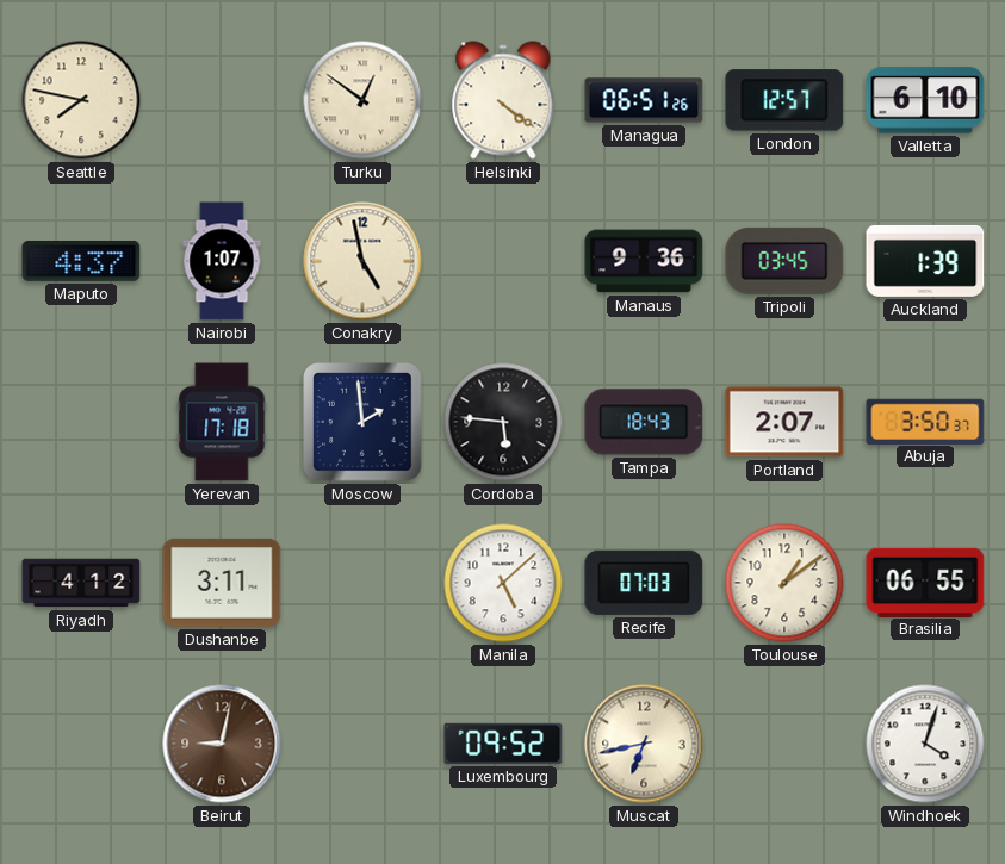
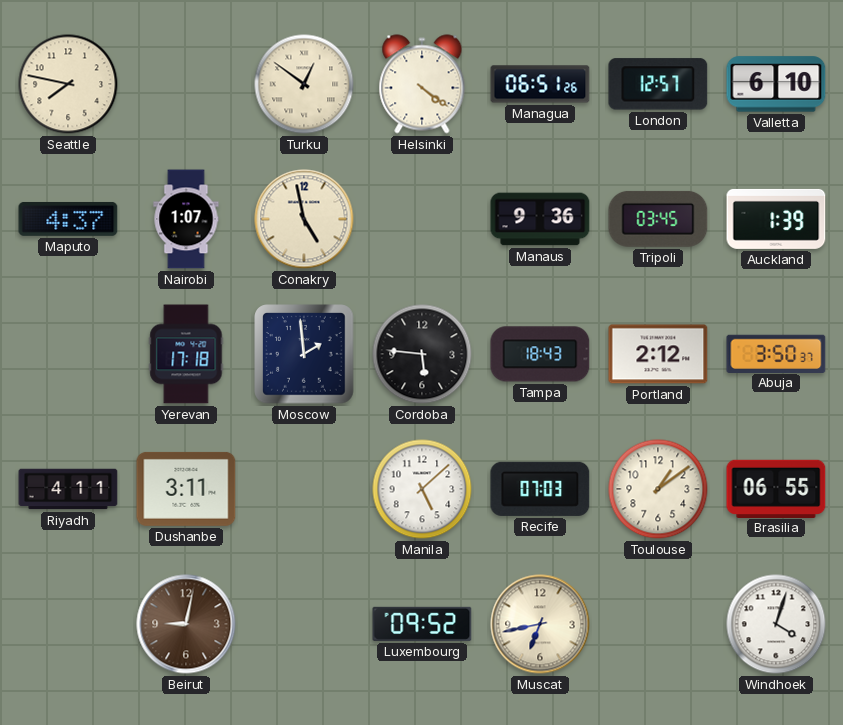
Portland: 2:07 -> 2:12
Riyadh: 4:12 -> 4:11
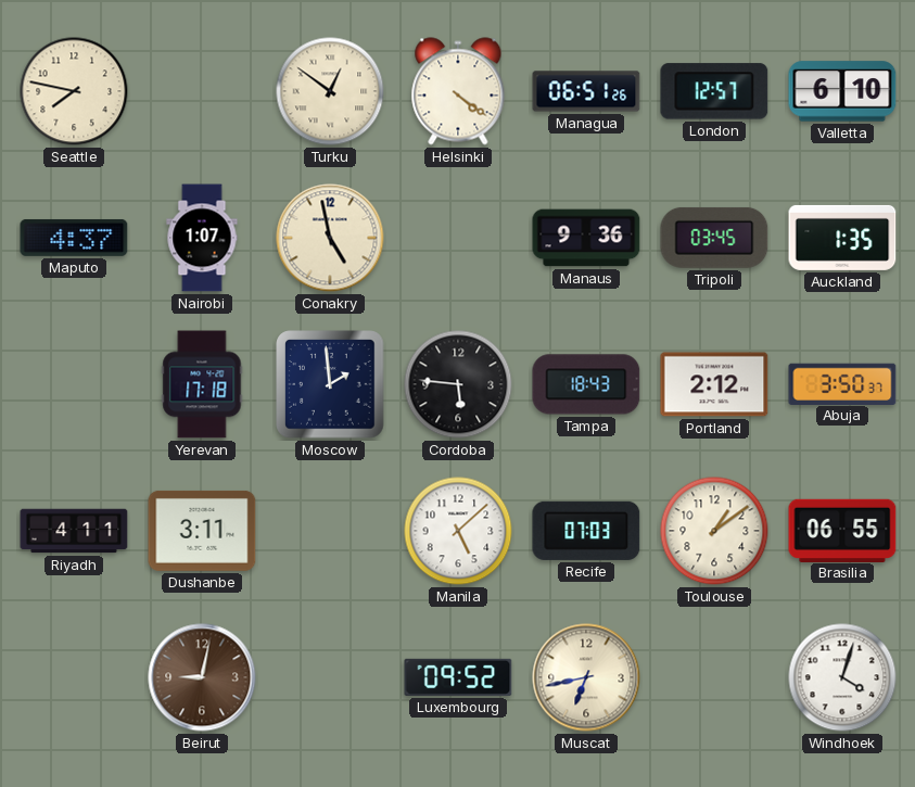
Auckland: 1:39 -> 1:35
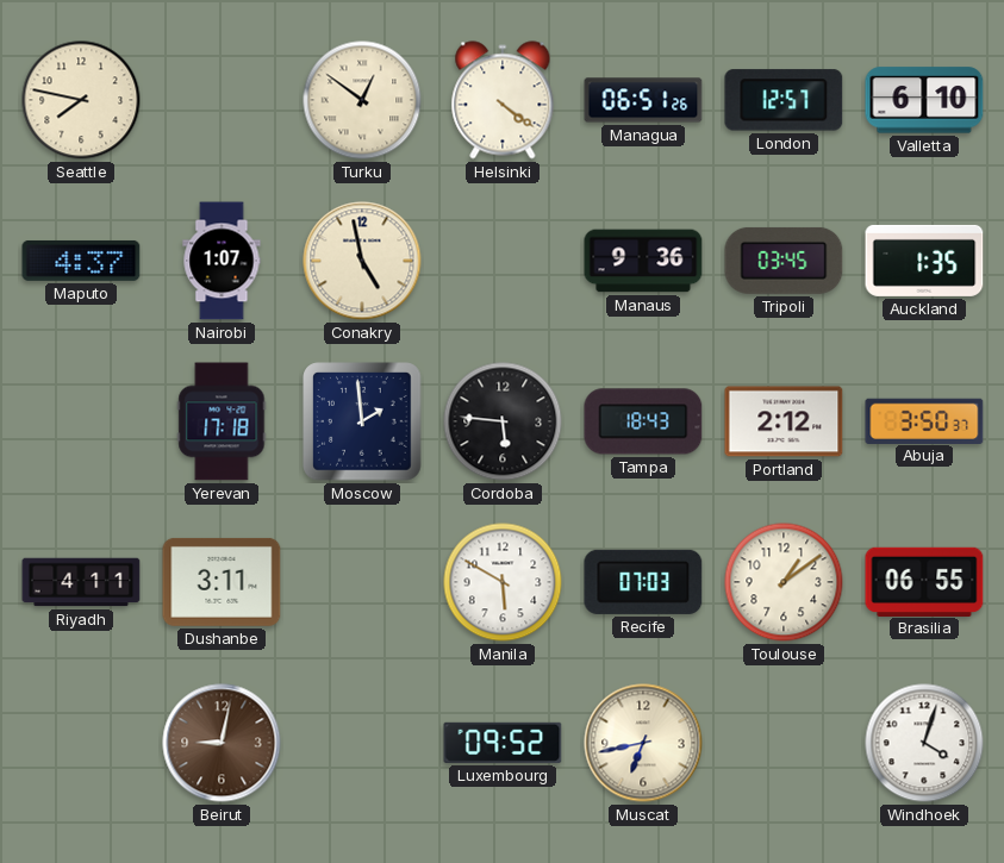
Manila: 5:08 -> 5:50
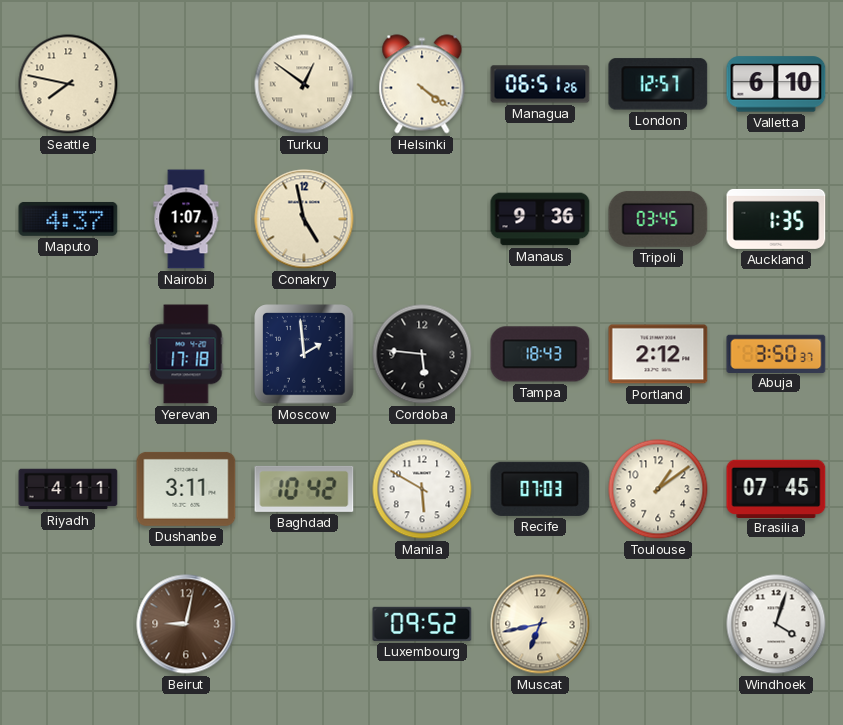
Baghdad: none -> 10:42
Brasilia: 06:55 -> 07:45
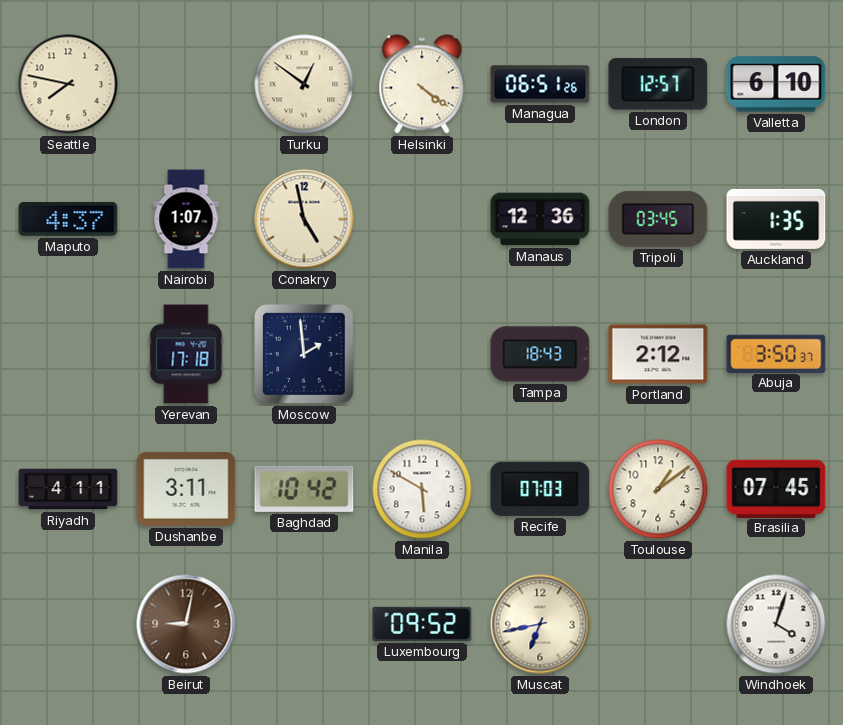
Manaus: 9:36 -> 12:36
Cordoba: 5:46 -> none
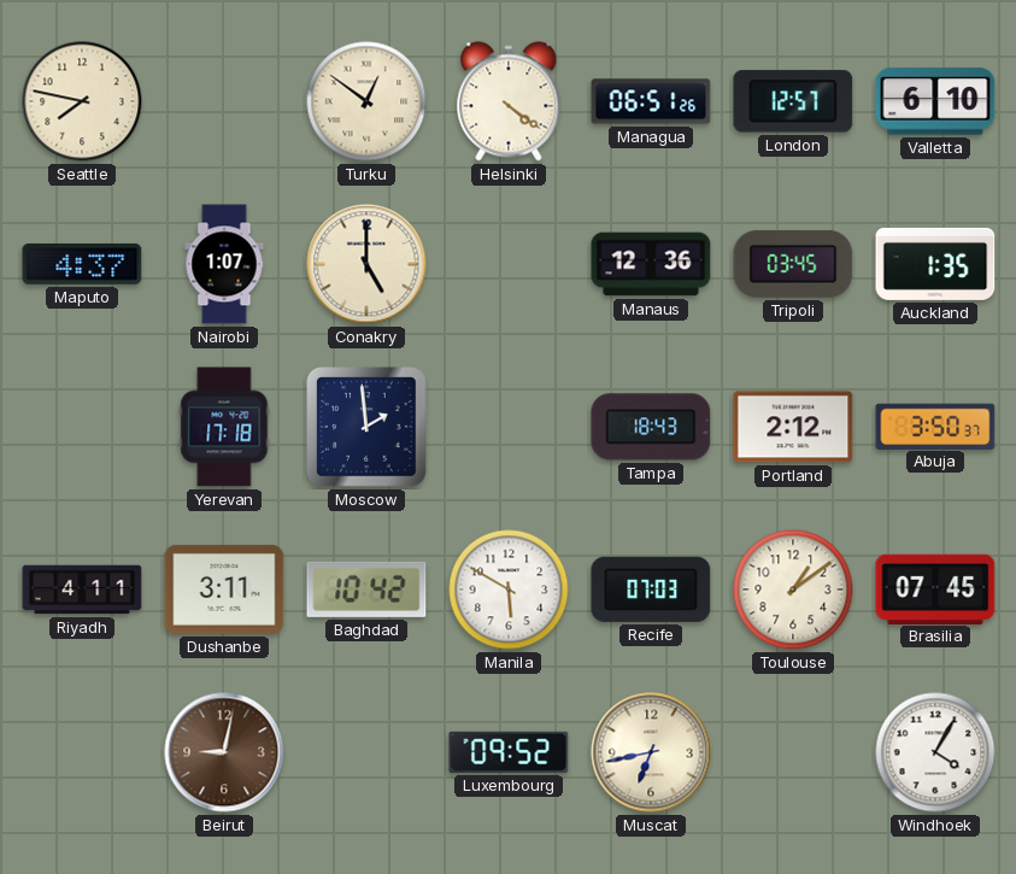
Conakry: 4:58 -> 5:00
Windhoek: 4:03 -> 4:05
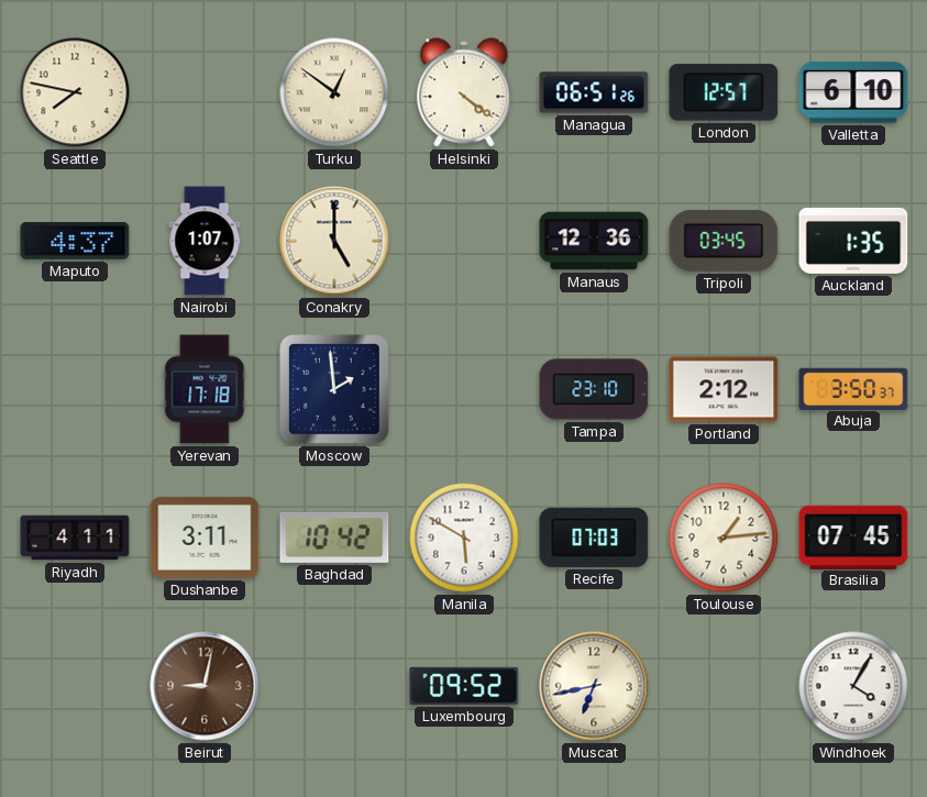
Tampa: 18:43 -> 23:10
Toulouse: 1:09 -> 1:14
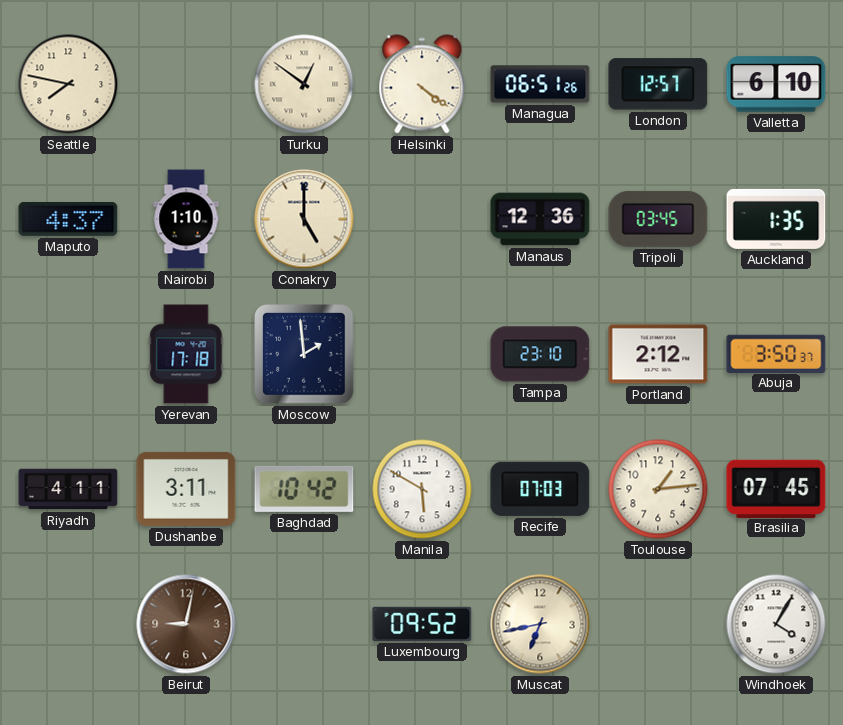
Nairobi: 1:07 -> 1:10
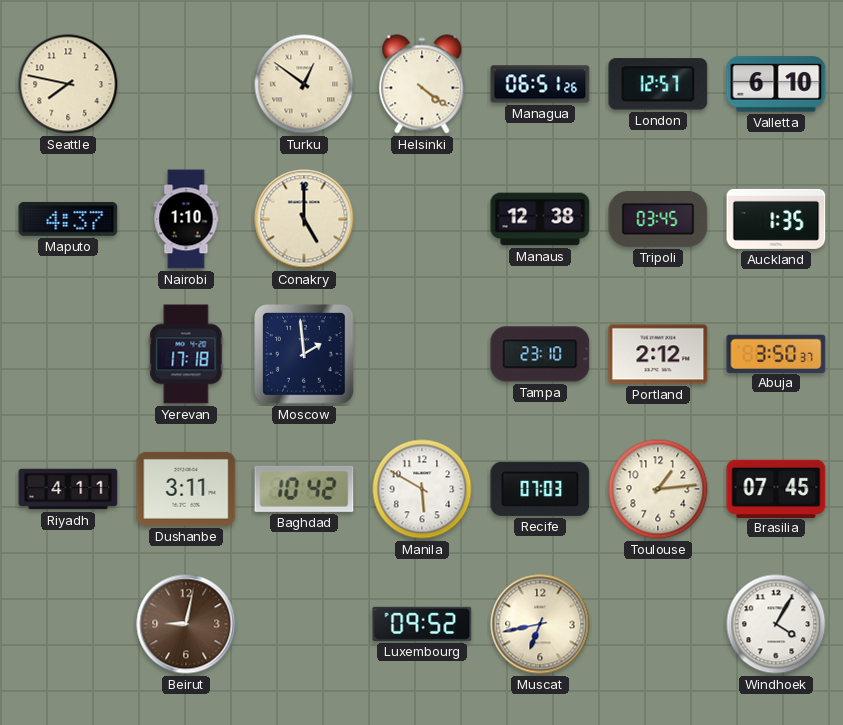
Manaus: 12:36 -> 12:38
